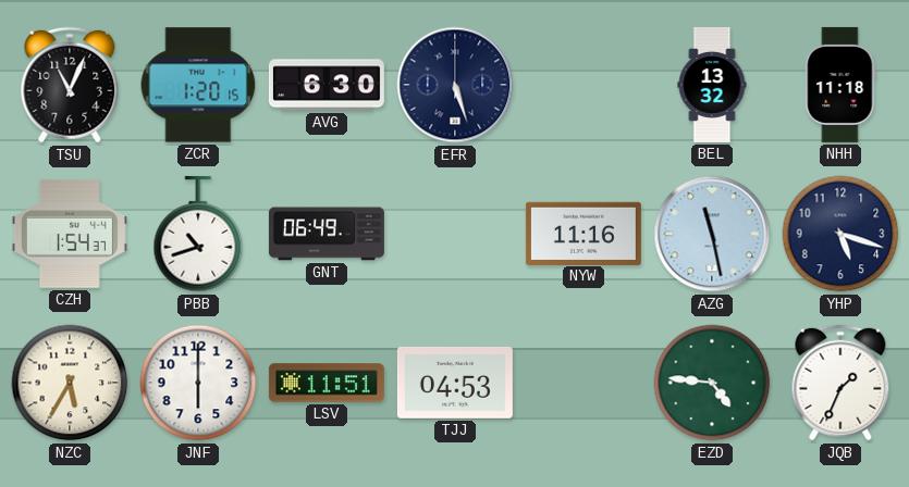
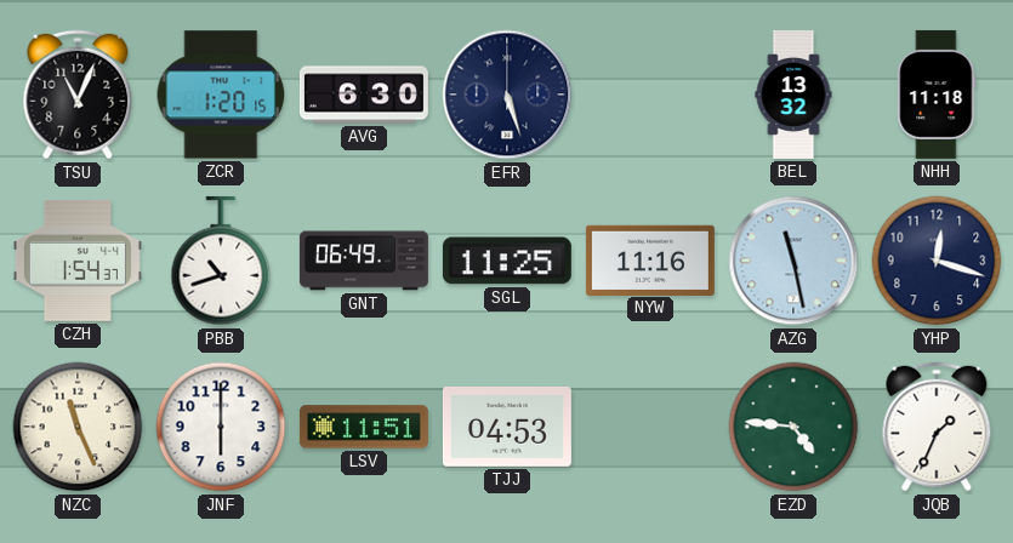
SGL: none -> 11:25
YHP: 5:18 -> 12:18
NZC: 5:35 -> 11:26
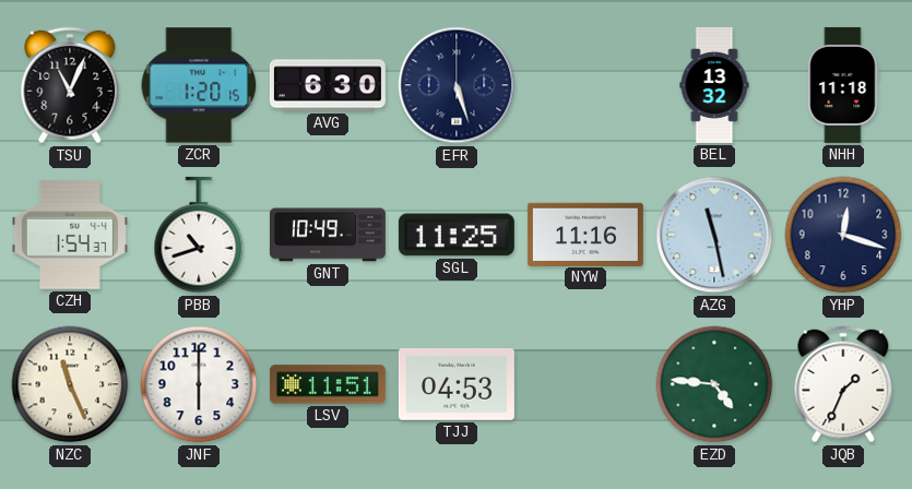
GNT: 06:49 -> 10:49
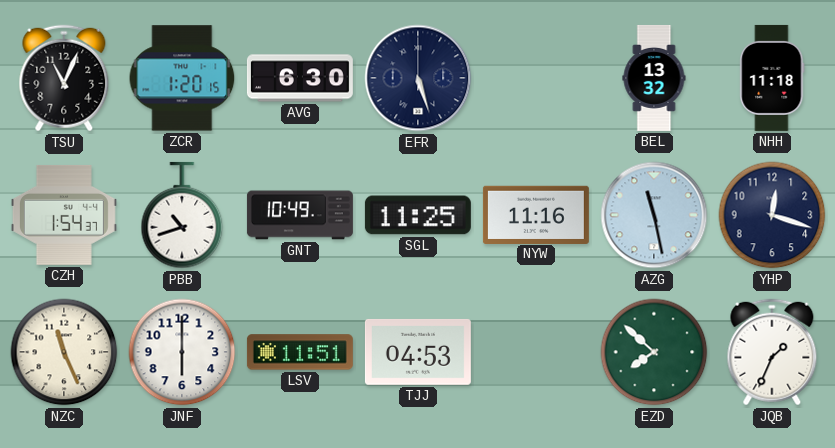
EZD: 4:46 -> 7:52
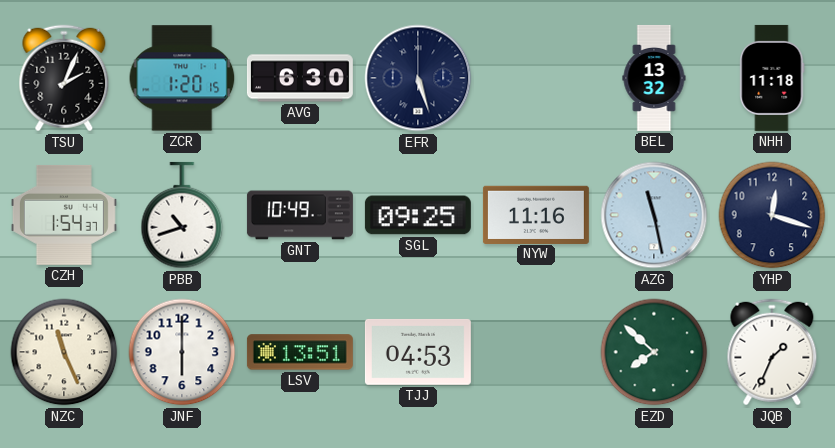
TSU: 11:04 -> 2:04
SGL: 11:25 -> 09:25
LSV: 11:51 -> 13:51
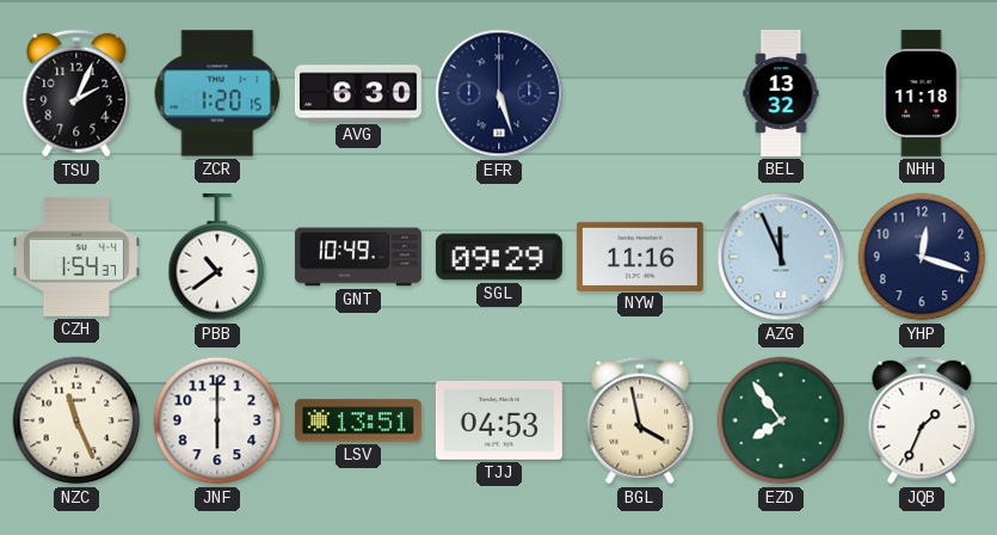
PBB: 10:42 -> 10:39
SGL: 09:25 -> 09:29
AZG: 11:28 -> 11:56
BGL: none -> 3:58
EZD: 7:52 -> 7:54
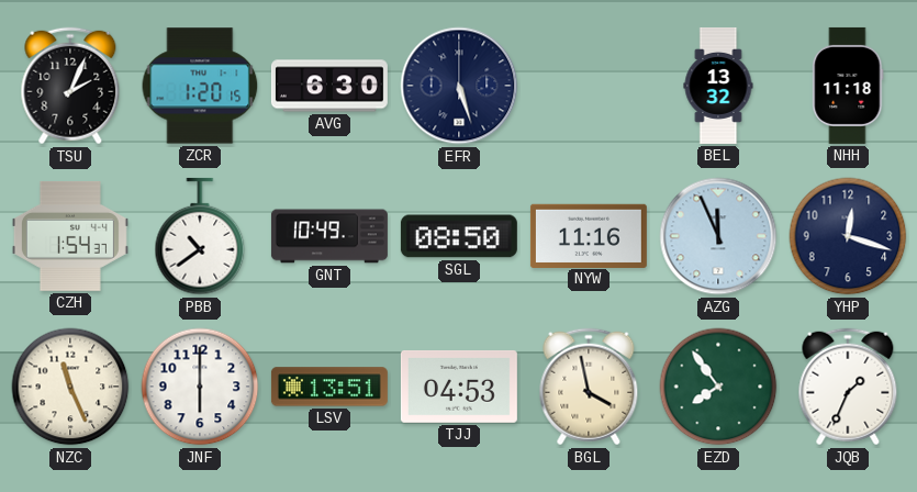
SGL: 09:29 -> 08:50
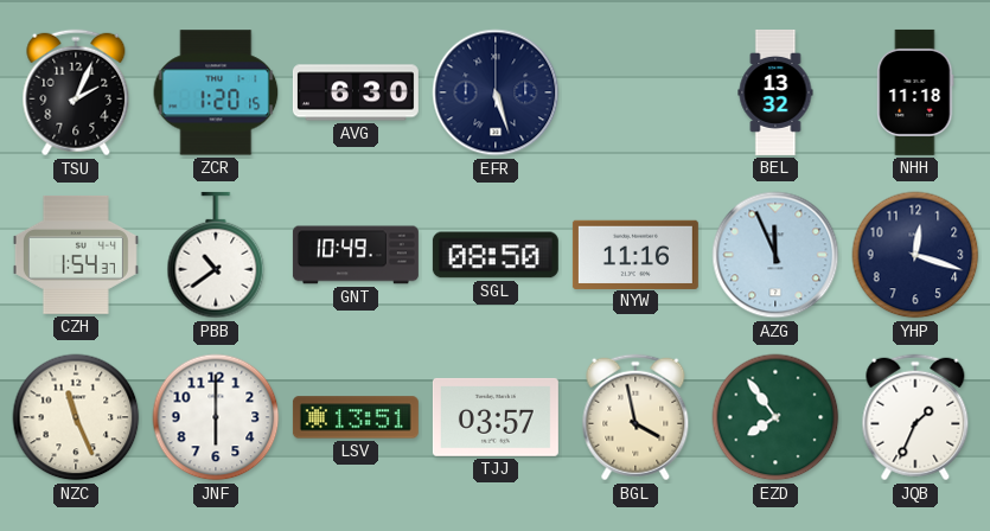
TJJ: 04:53 -> 03:57
